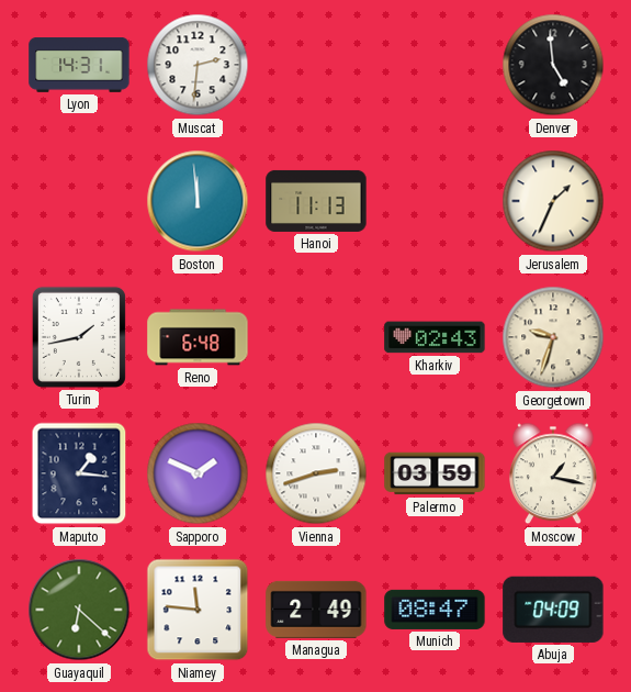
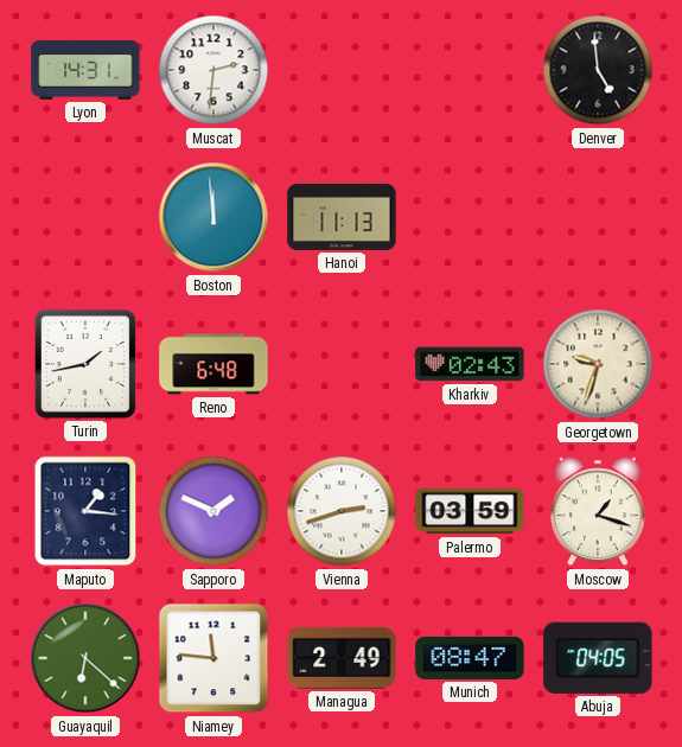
Jerusalem: 1:34 -> none
Moscow: 1:17 -> 1:18
Abuja: 04:09 -> 04:05
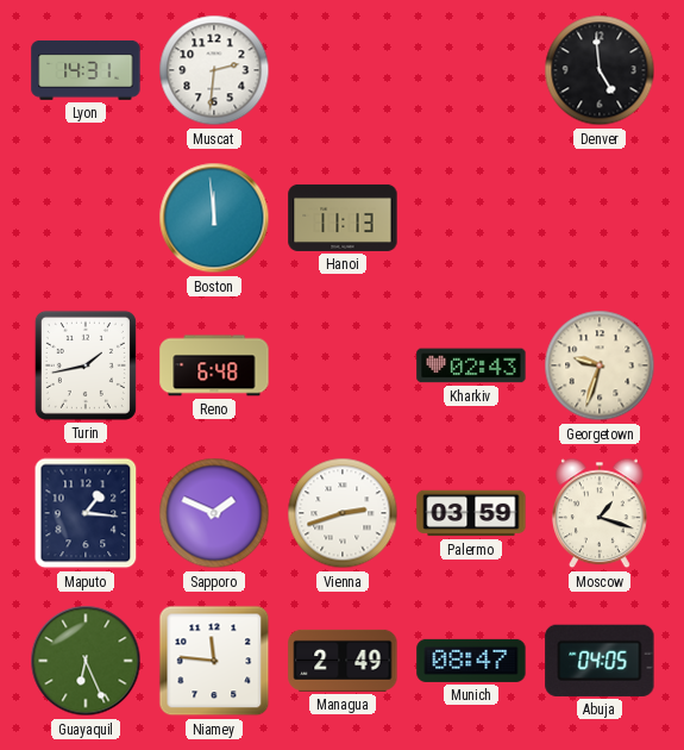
Guayaquil: 6:22 -> 6:26
